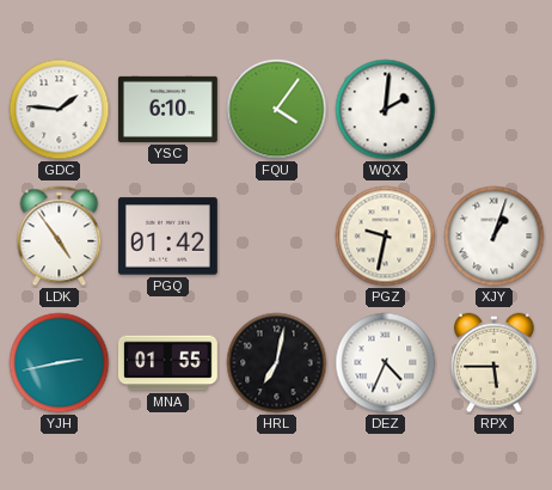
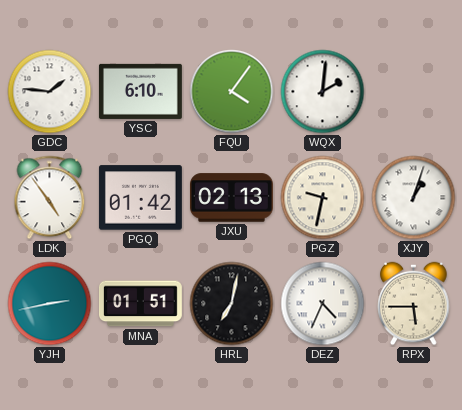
JXU: none -> 02:13
MNA: 01:55 -> 01:51
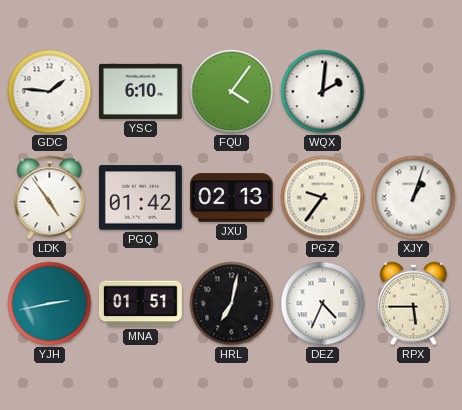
PGZ: 9:32 -> 9:36
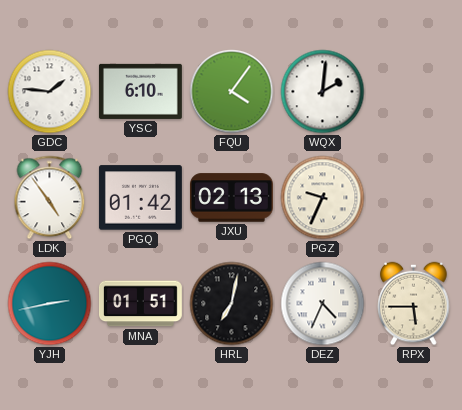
PGZ: 9:36 -> 9:34
XJY: 1:03 -> none
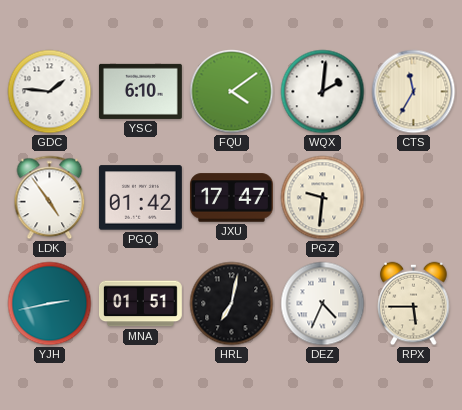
FQU: 4:06 -> 4:09
CTS: none -> 11:35
JXU: 02:13 -> 17:47
PGZ: 9:34 -> 9:31
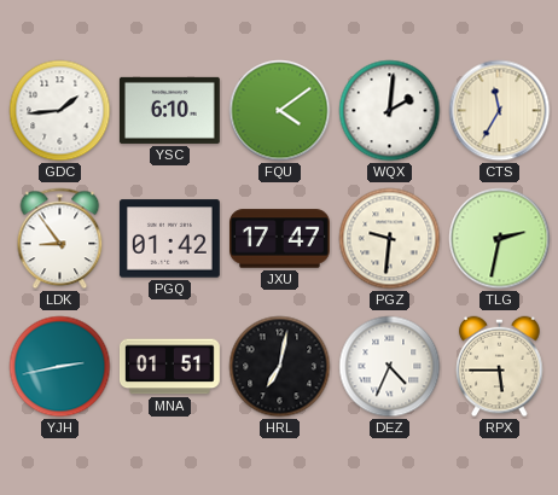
GDC: 1:46 -> 1:44
LDK: 4:54 -> 8:54
TLG: none -> 2:32
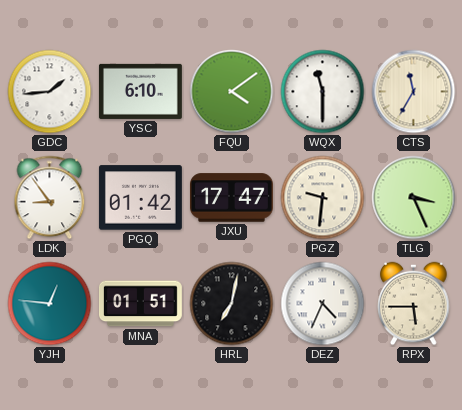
WQX: 2:01 -> 11:30
TLG: 2:32 -> 3:26
YJH: 2:43 -> 12:46
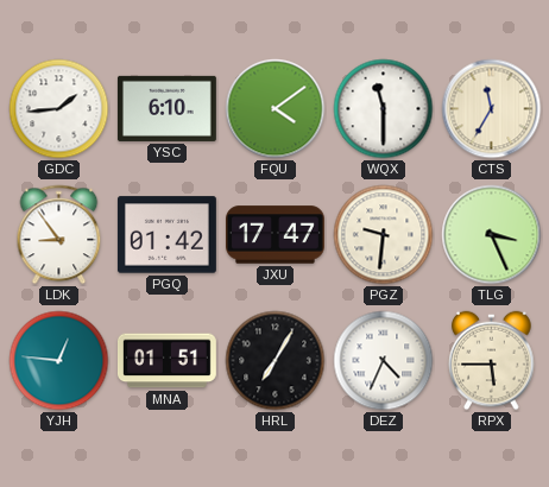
HRL: 7:02 -> 7:05
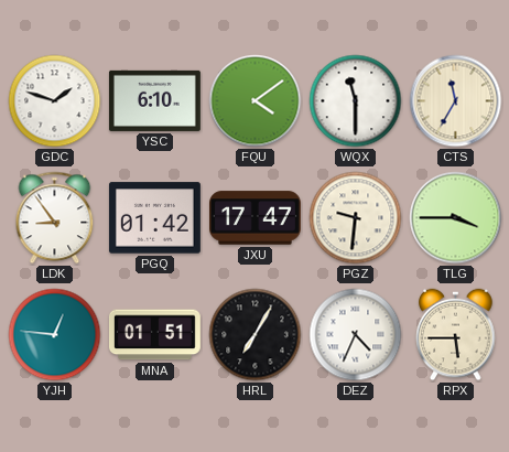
GDC: 1:44 -> 1:48
TLG: 3:26 -> 3:45
